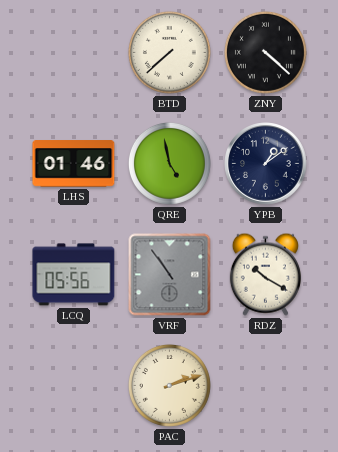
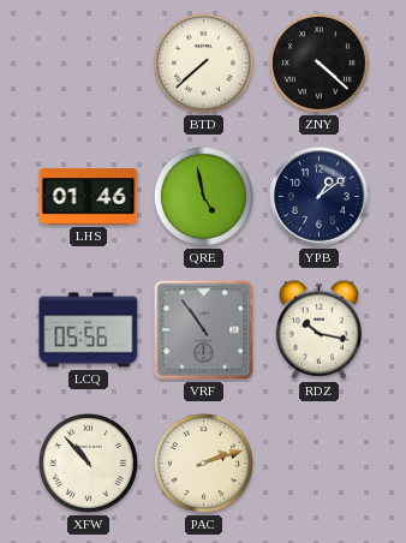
RDZ: 10:20 -> 10:17
XFW: none -> 10:53
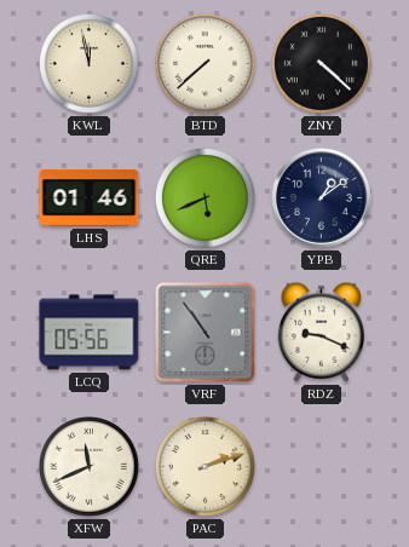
KWL: none -> 11:58
QRE: 4:58 -> 5:41
RDZ: 10:17 -> 9:19
XFW: 10:53 -> 11:41
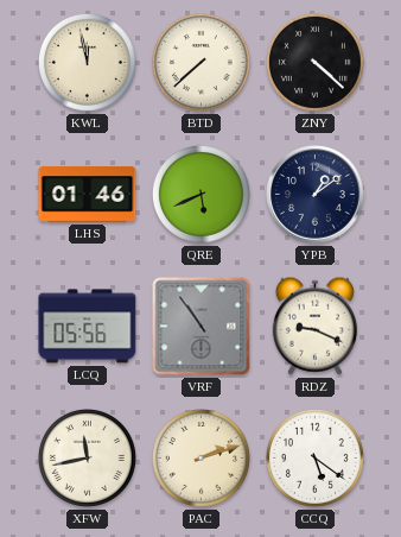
XFW: 11:41 -> 11:43
CCQ: none -> 5:21
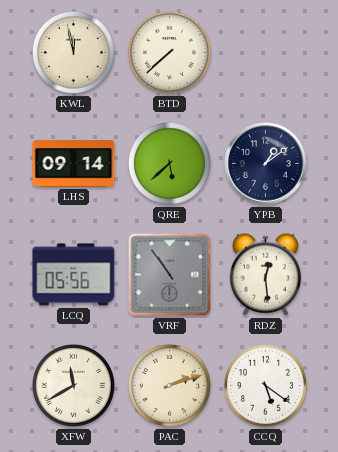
ZNY: 4:22 -> none
LHS: 01:46 -> 09:14
QRE: 5:41 -> 5:38
RDZ: 9:19 -> 12:29
XFW: 11:43 -> 11:40
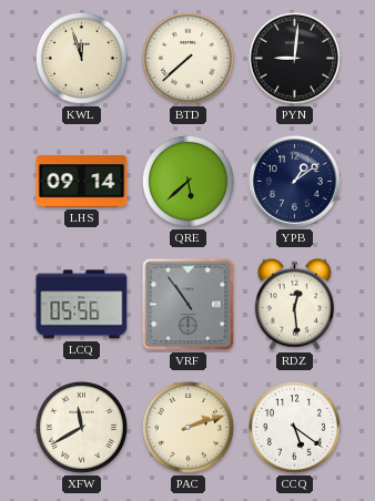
KWL: 11:58 -> 11:57
PYN: none -> 9:01
